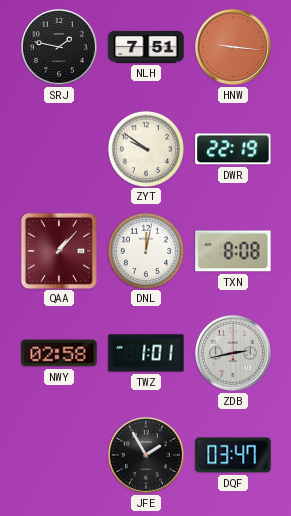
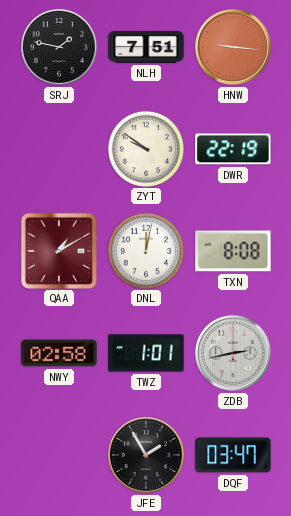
QAA: 1:07 -> 1:10
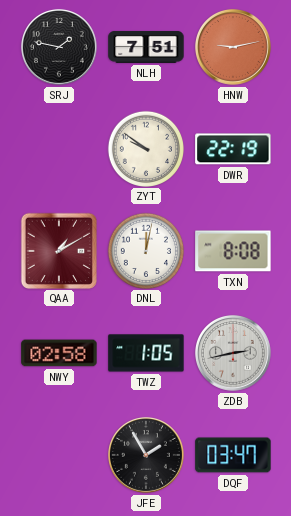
HNW: 9:16 -> 9:13
TWZ: 1:01 -> 1:05
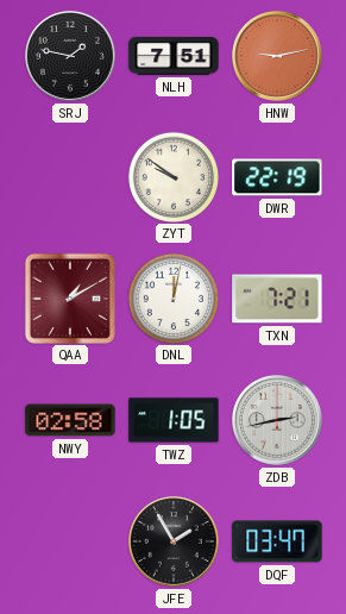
TXN: 8:08 -> 7:21
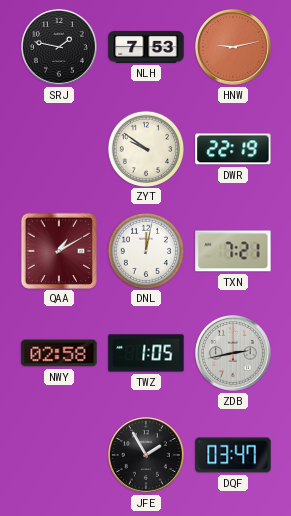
NLH: 7:51 -> 7:53
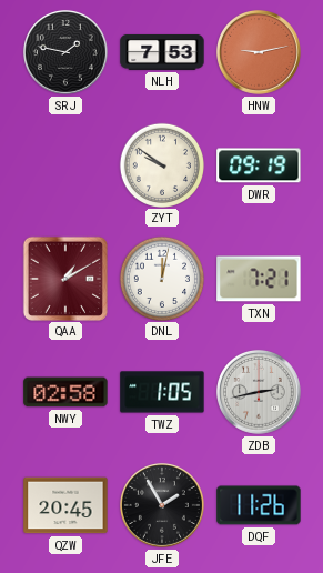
DWR: 22:19 -> 09:19
QZW: none -> 20:45
DQF: 03:47 -> 11:26
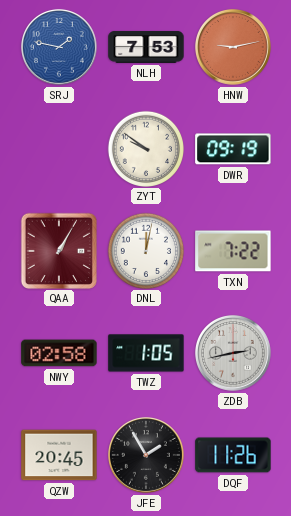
SRJ dial: black -> blue
QAA: 1:10 -> 1:05
TXN: 7:21 -> 7:22
